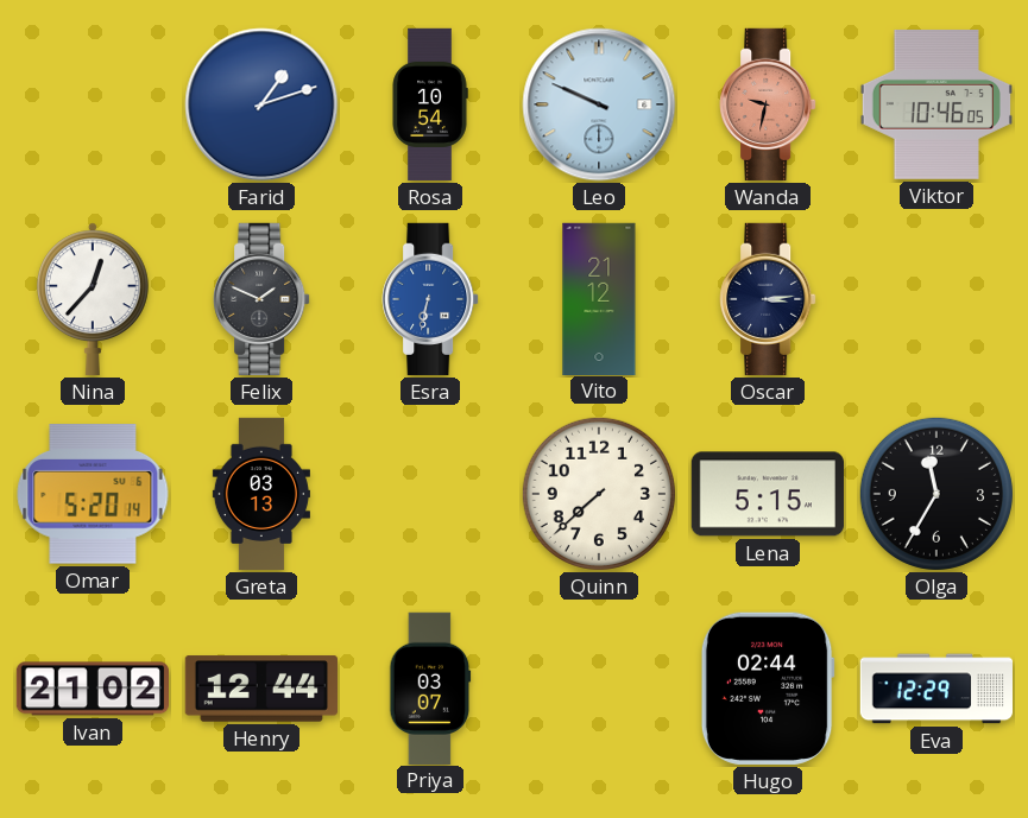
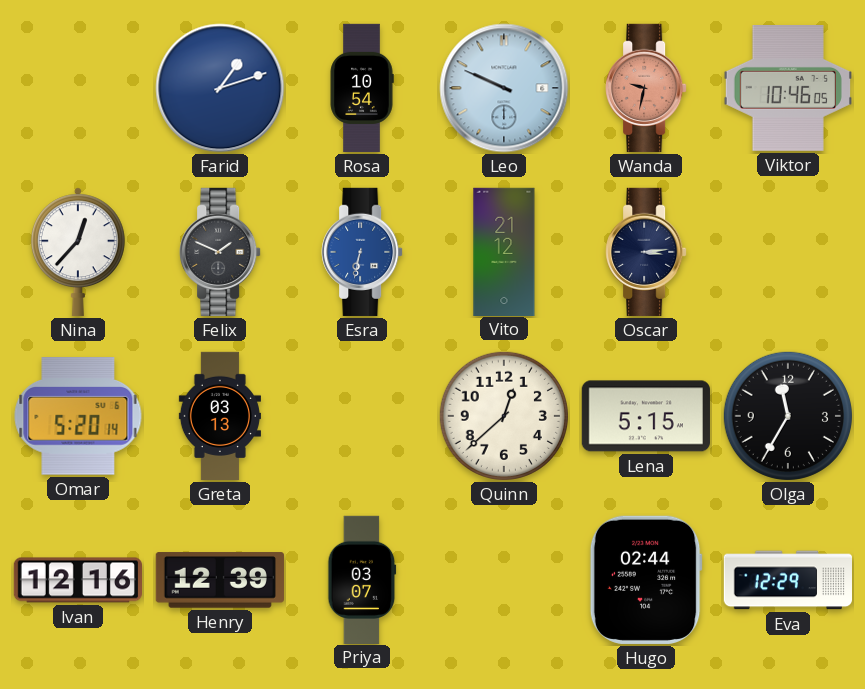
Quinn: 7:38 -> 12:38
Ivan: 21:02 -> 12:16
Henry: 12:44 -> 12:39
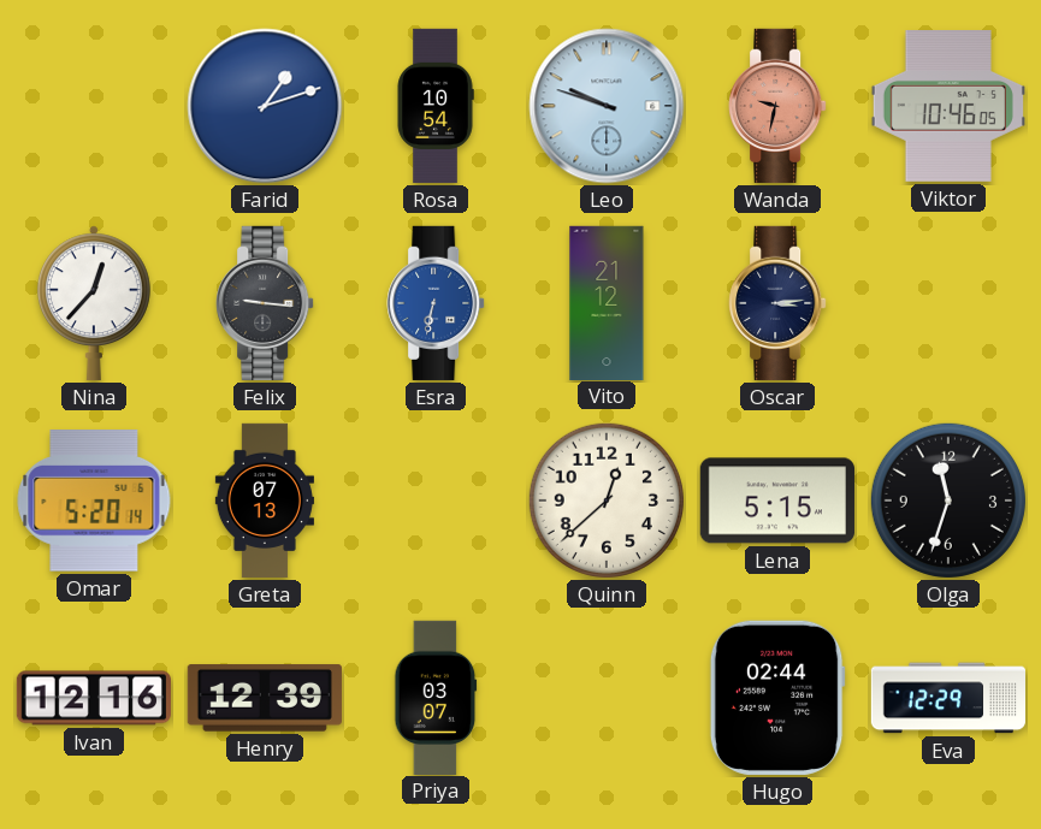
Leo: 9:49 -> 9:48
Felix: 1:49 -> 9:16
Greta: 03:13 -> 07:13
Olga: 11:35 -> 11:33
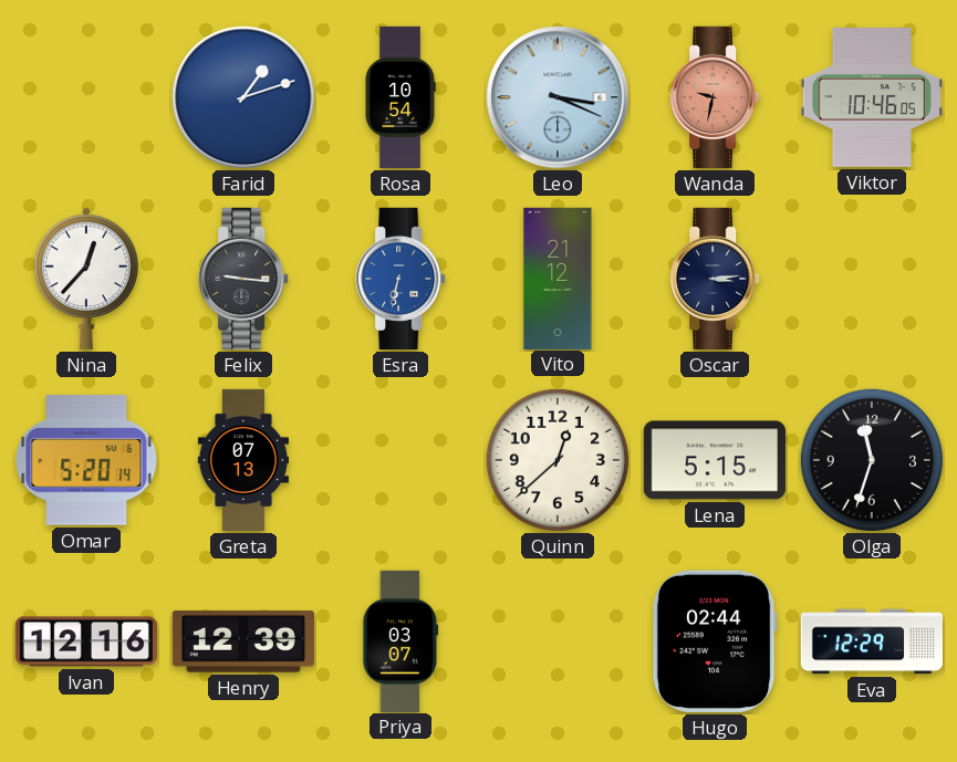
Leo: 9:48 -> 3:19
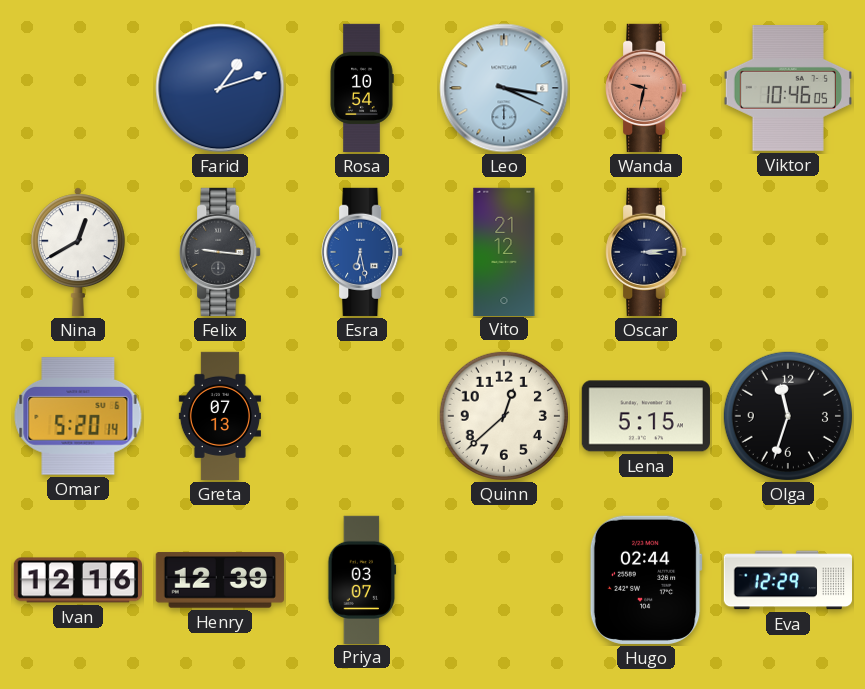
Nina: 12:37 -> 12:40
Esra: 6:32 -> 6:28
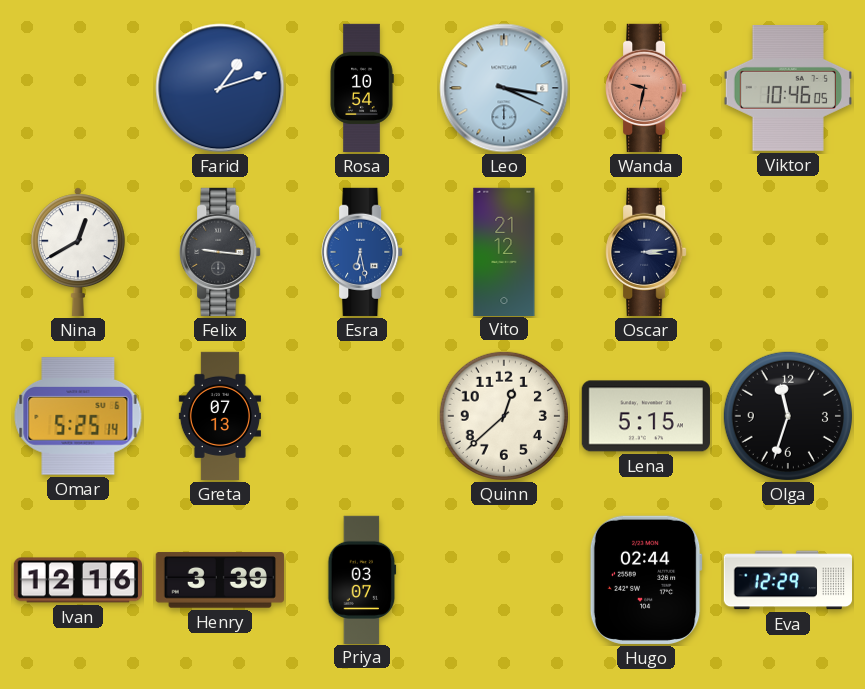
Omar: 5:20 -> 5:25
Henry: 12:39 -> 3:39
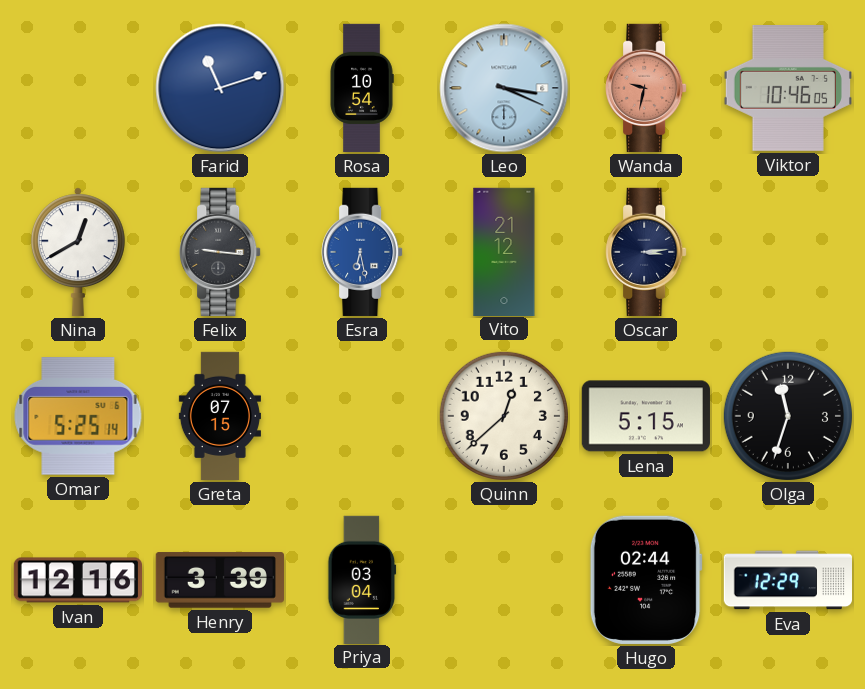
Farid: 1:12 -> 11:12
Greta: 07:13 -> 07:15
Priya: 03:07 -> 03:04
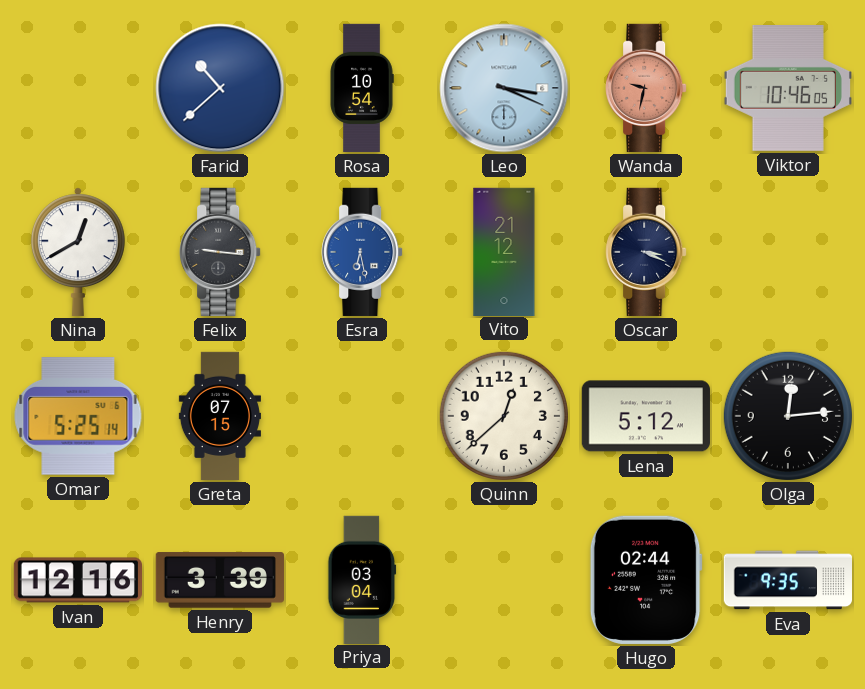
Farid: 11:12 -> 10:38
Oscar: 3:14 -> 3:19
Lena: 5:15 -> 5:12
Olga: 11:33 -> 12:14
Eva: 12:29 -> 9:35
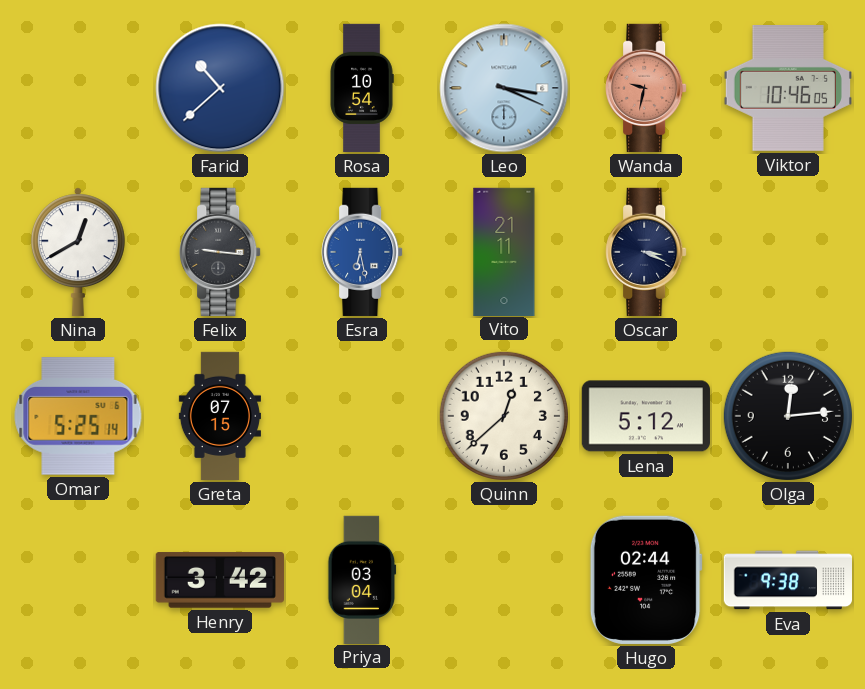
Vito: 21:12 -> 21:11
Ivan: 12:16 -> none
Henry: 3:39 -> 3:42
Eva: 9:35 -> 9:38
